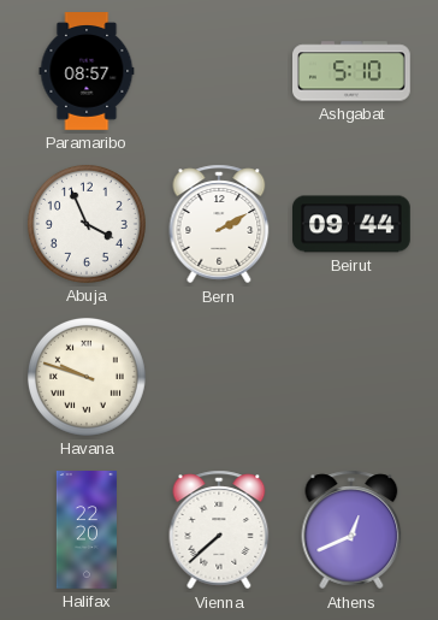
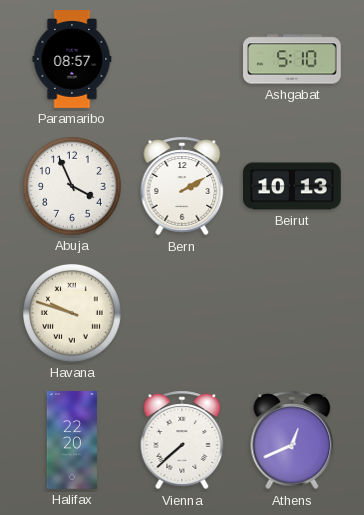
Beirut: 09:44 -> 10:13
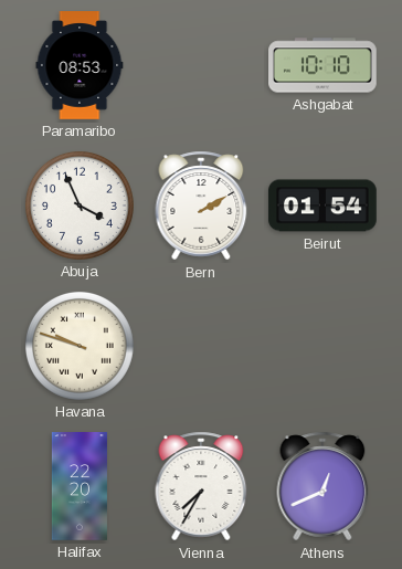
Paramaribo: 08:57 -> 08:53
Ashgabat: 5:10 -> 10:10
Beirut: 10:13 -> 01:54
Vienna: 7:38 -> 7:35
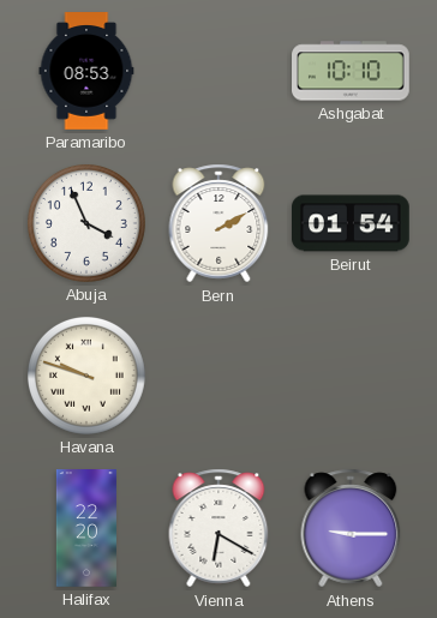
Vienna: 7:35 -> 6:20
Athens: 12:41 -> 9:15
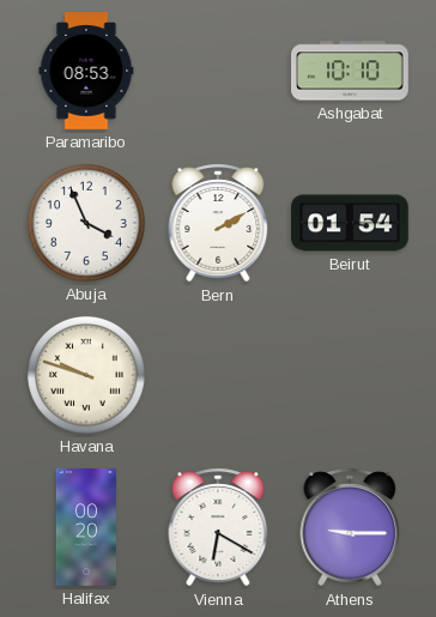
Halifax: 22:20 -> 00:20
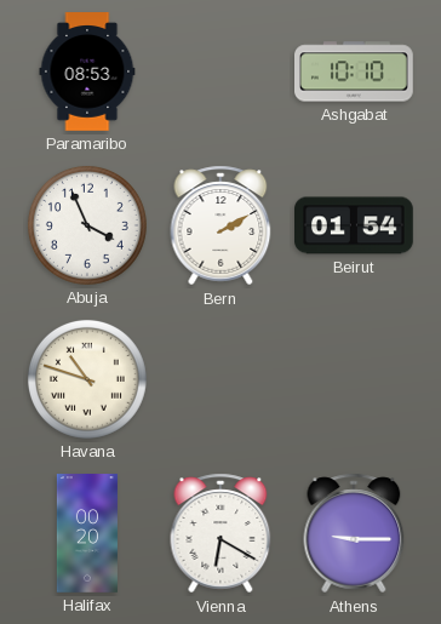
Havana: 9:48 -> 10:48
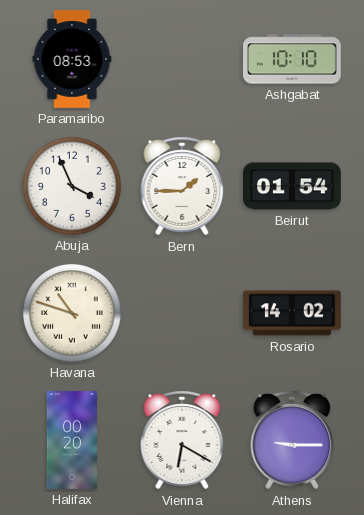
Bern: 2:10 -> 1:45
Rosario: none -> 14:02
